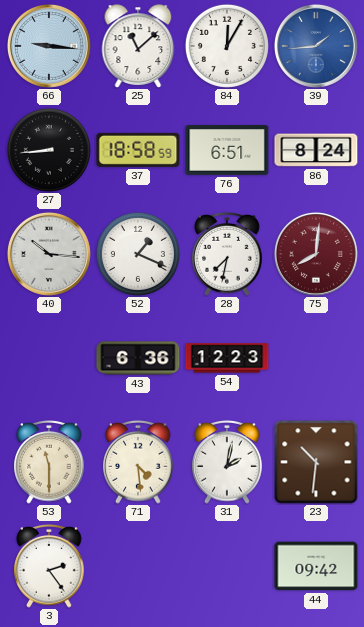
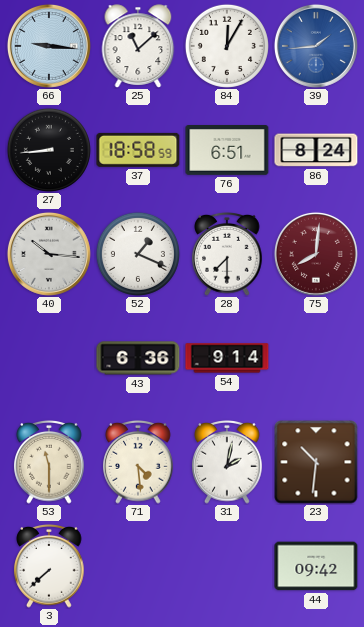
28: 7:32 -> 7:30
54: 12:23 -> 9:14
3: 2:24 -> 7:38
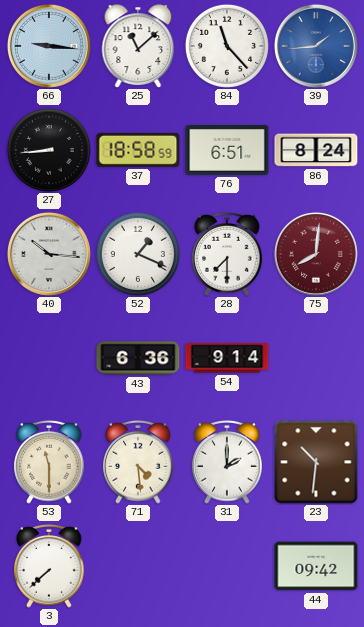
84: 12:05 -> 11:23
31: 2:02 -> 2:00
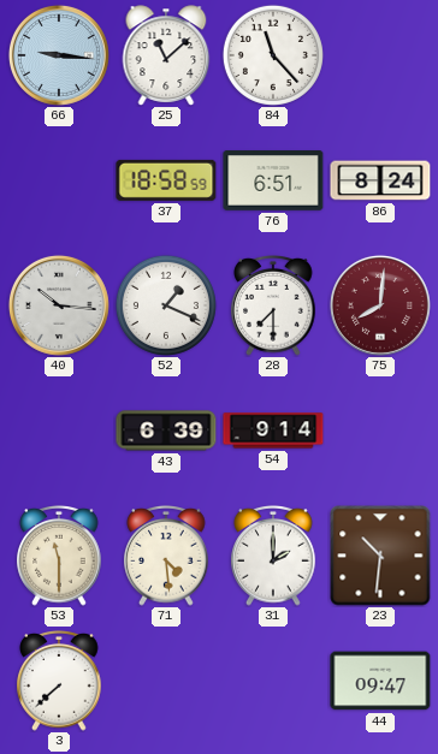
39: 1:44 -> none
27: 8:44 -> none
43: 6:36 -> 6:39
44: 09:42 -> 09:47
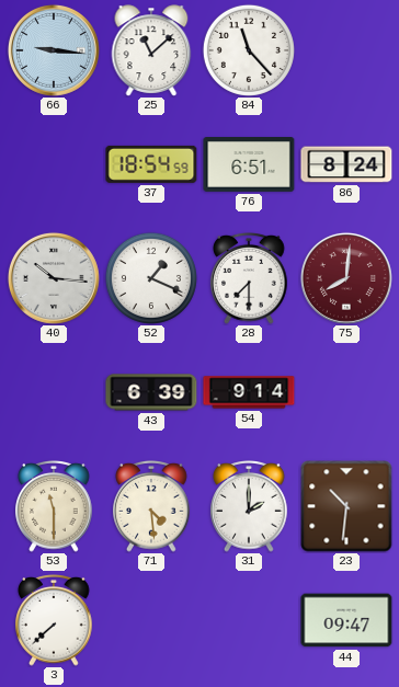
37: 18:58 -> 18:54
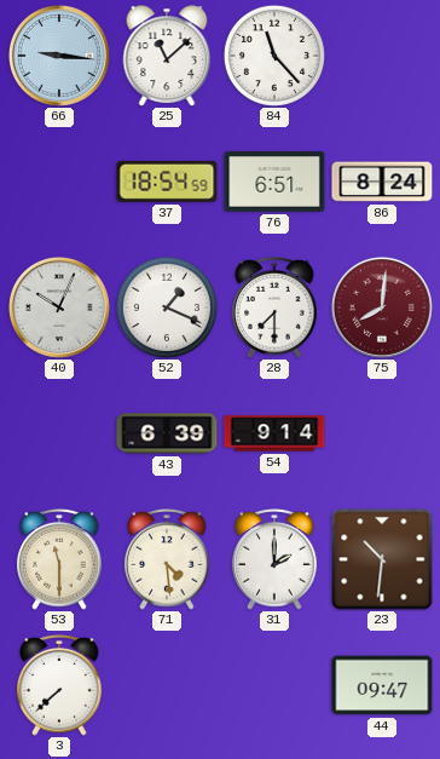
40: 10:16 -> 10:04
